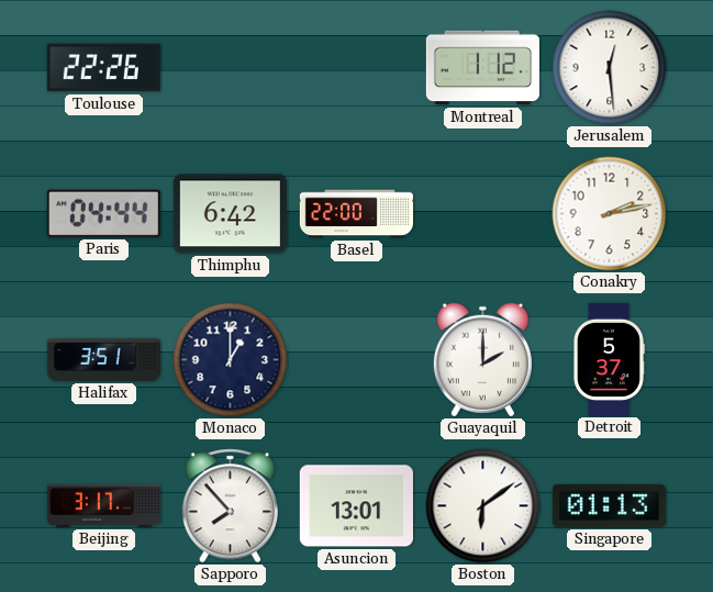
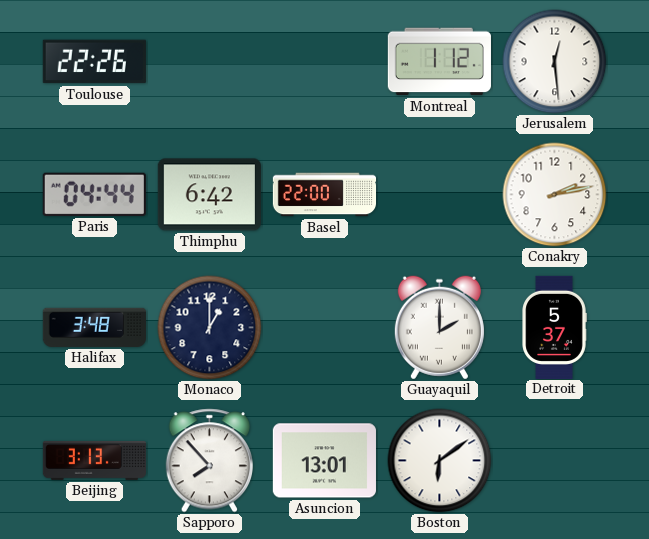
Halifax: 3:51 -> 3:48
Beijing: 3:17 -> 3:13
Singapore: 01:13 -> none
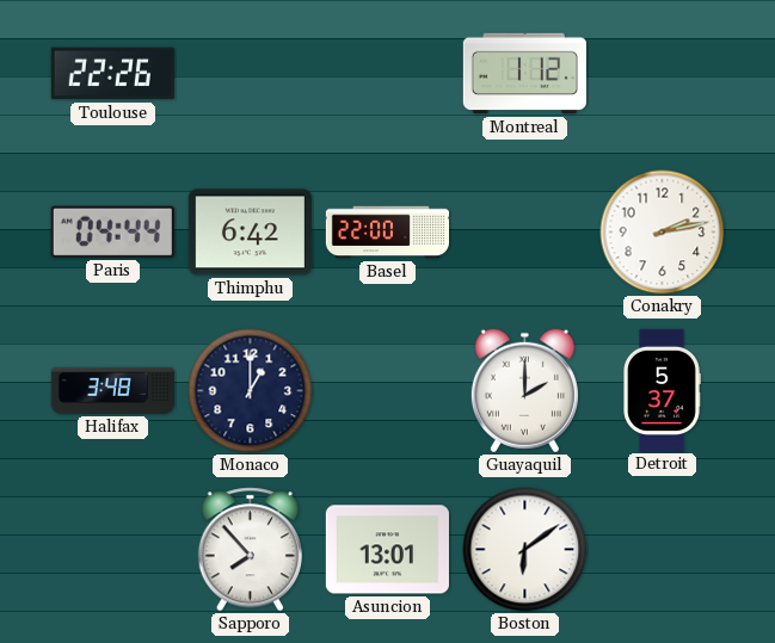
Jerusalem: 12:29 -> none
Beijing: 3:13 -> none
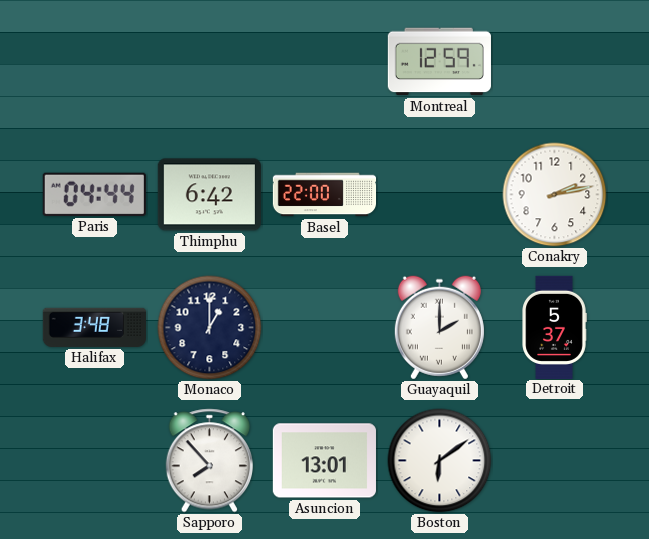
Toulouse: 22:26 -> none
Montreal: 1:12 -> 12:59
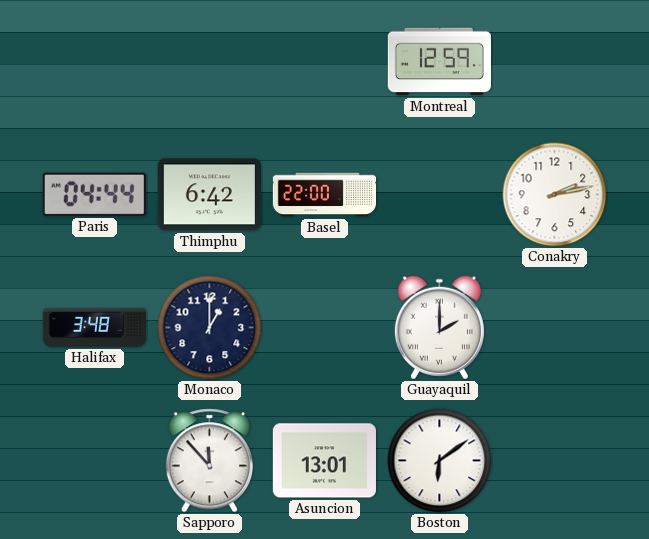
Detroit: 5:37 -> none
Sapporo: 7:53 -> 11:53
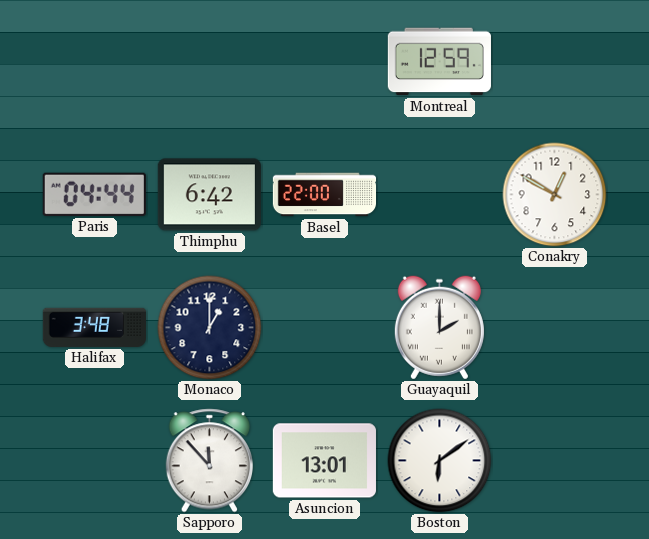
Conakry: 2:13 -> 12:50
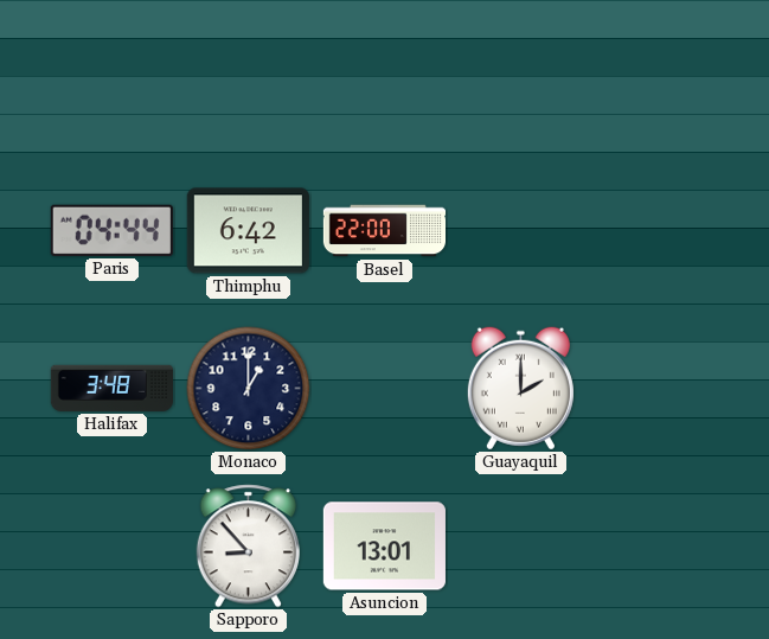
Montreal: 12:59 -> none
Conakry: 12:50 -> none
Sapporo: 11:53 -> 8:53
Boston: 6:09 -> none
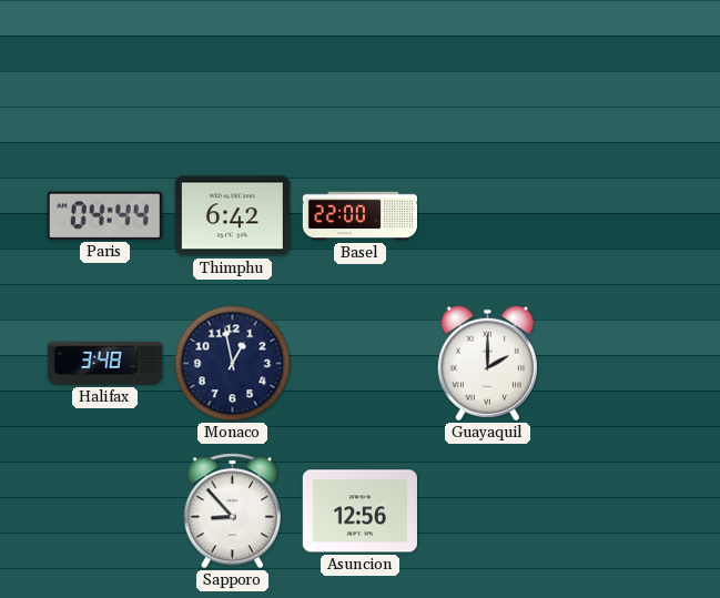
Monaco: 1:00 -> 12:58
Asuncion: 13:01 -> 12:56
